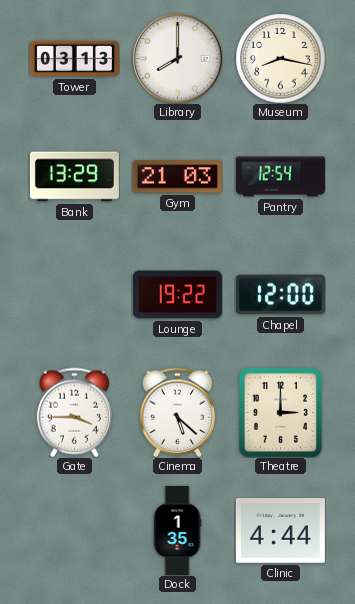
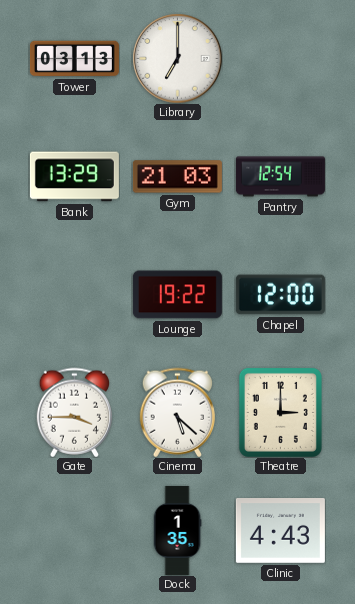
Library: 8:00 -> 7:00
Museum: 8:17 -> none
Clinic: 4:44 -> 4:43
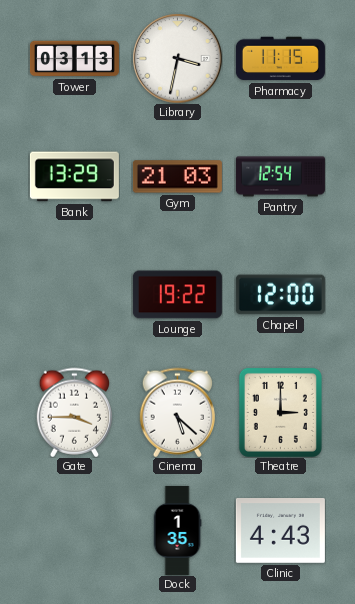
Library: 7:00 -> 3:32
Pharmacy: none -> 11:15
